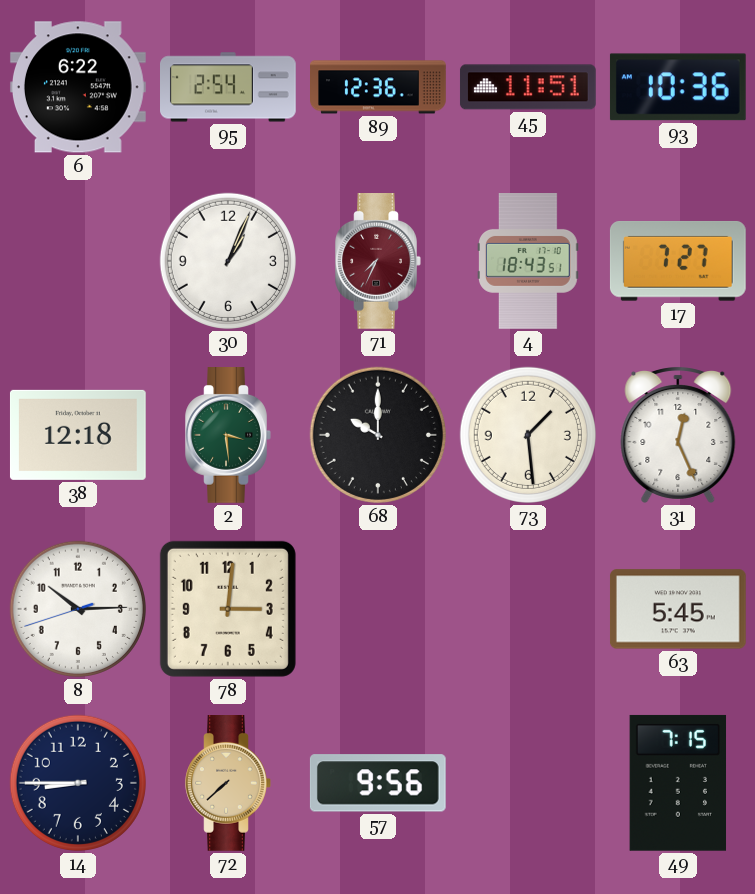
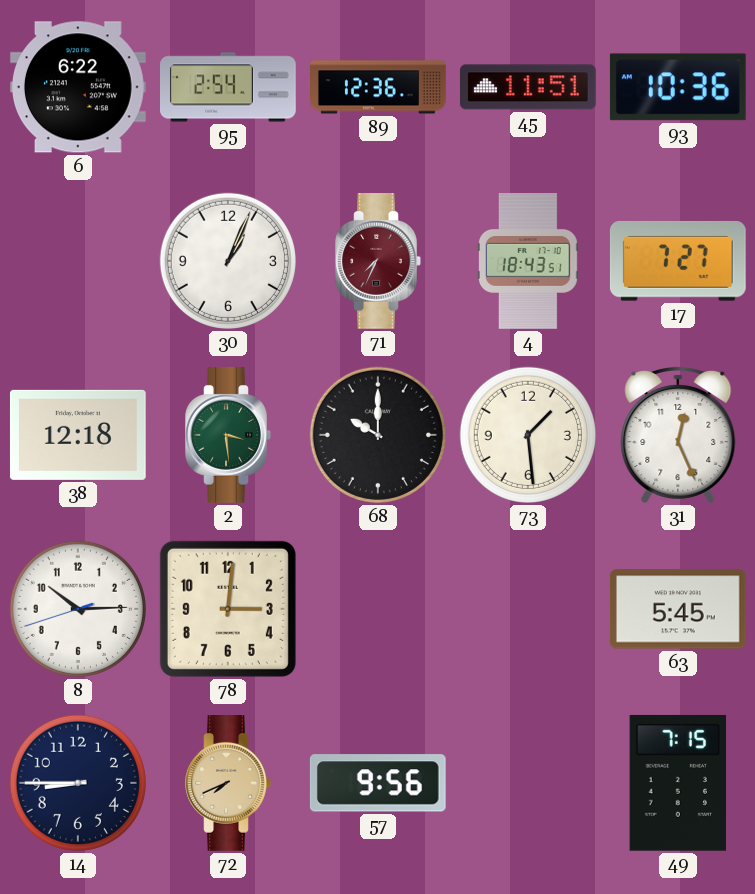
72: 7:38 -> 7:41
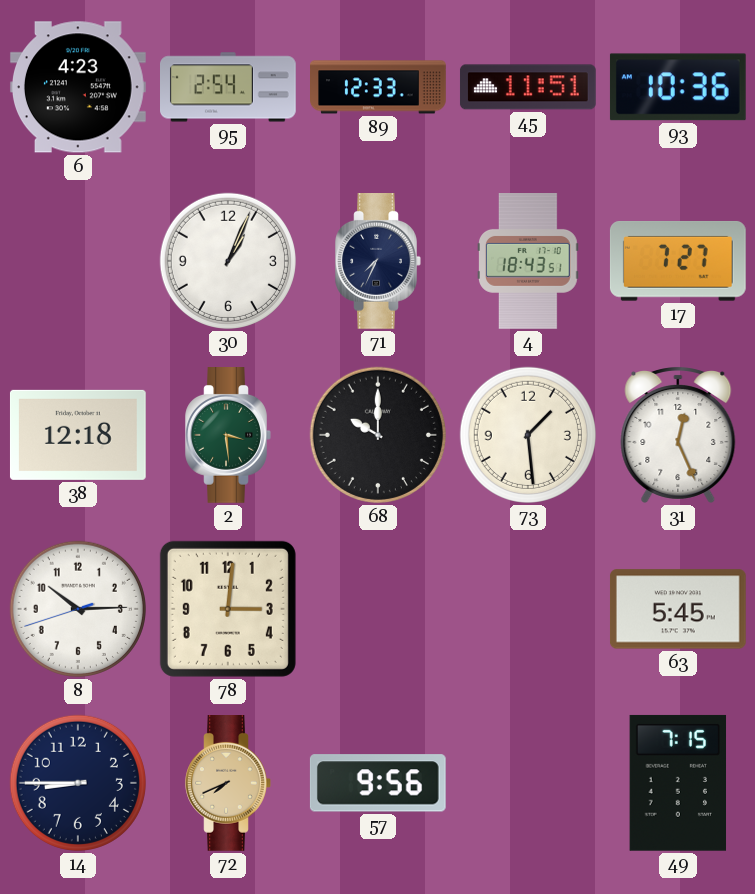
6: 6:22 -> 4:23
89: 12:36 -> 12:33
71 dial: burgundy -> navy
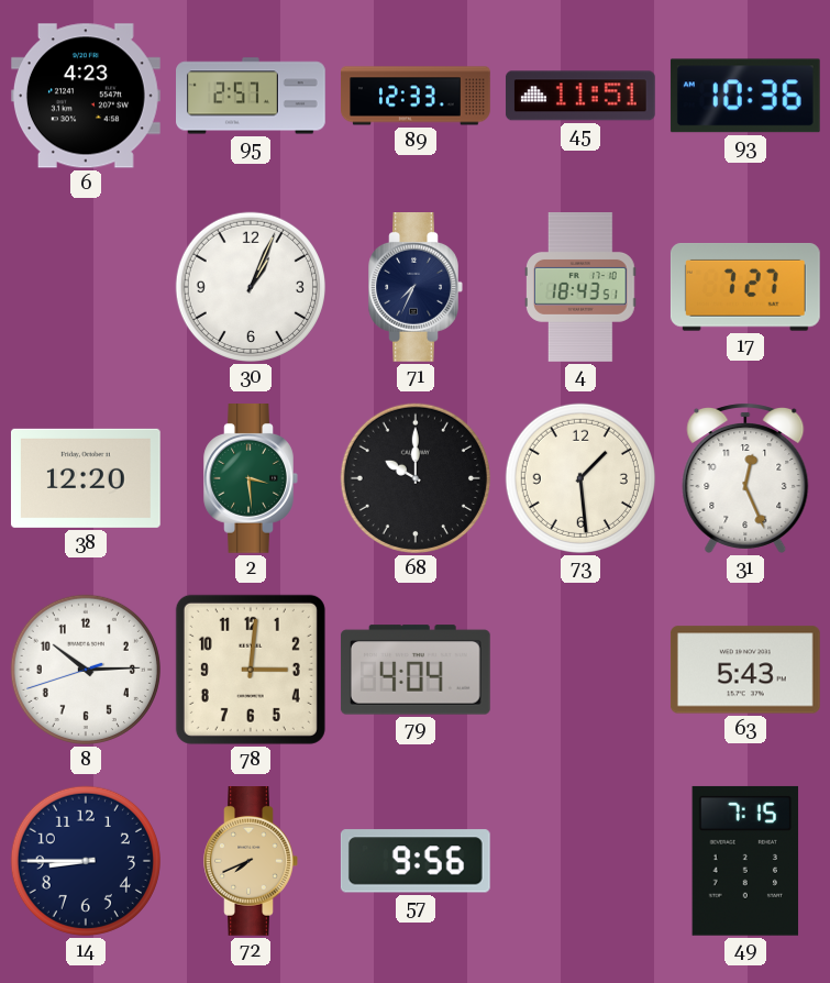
95: 2:54 -> 2:57
38: 12:18 -> 12:20
79: none -> 4:04
63: 5:45 -> 5:43
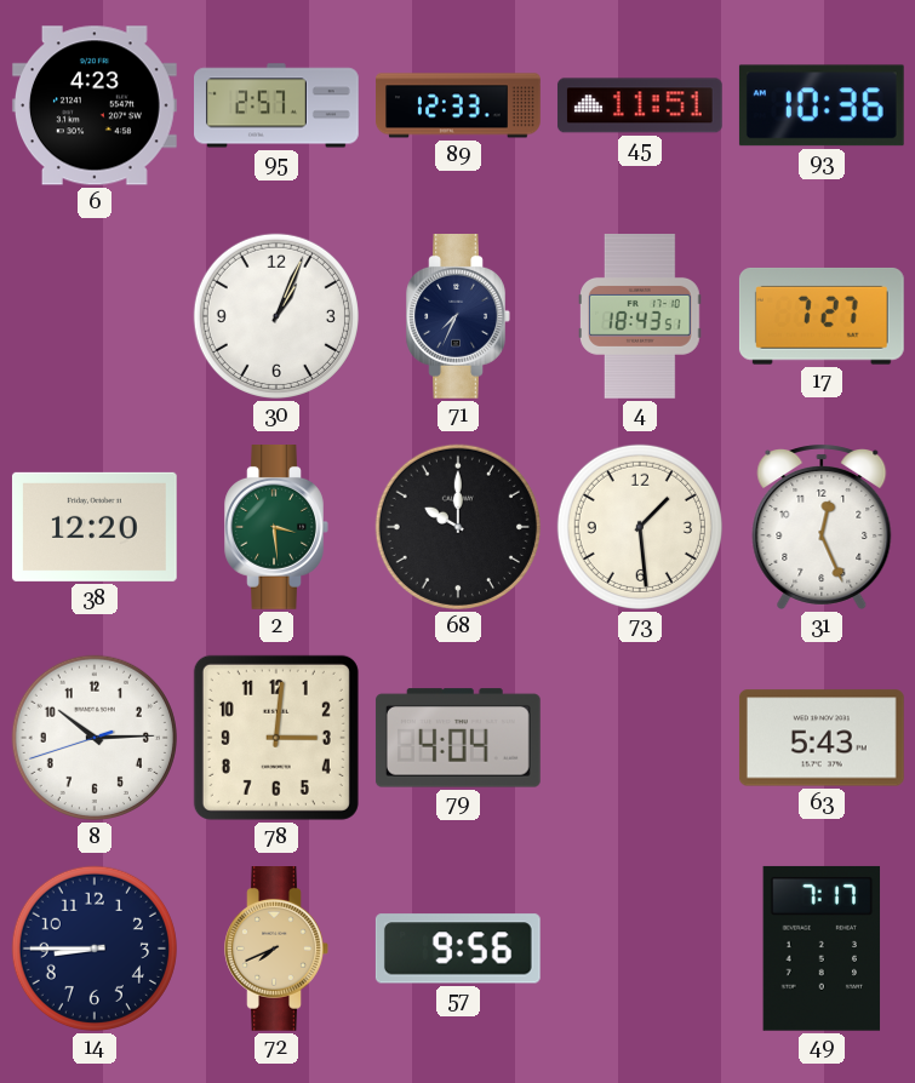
49: 7:15 -> 7:17
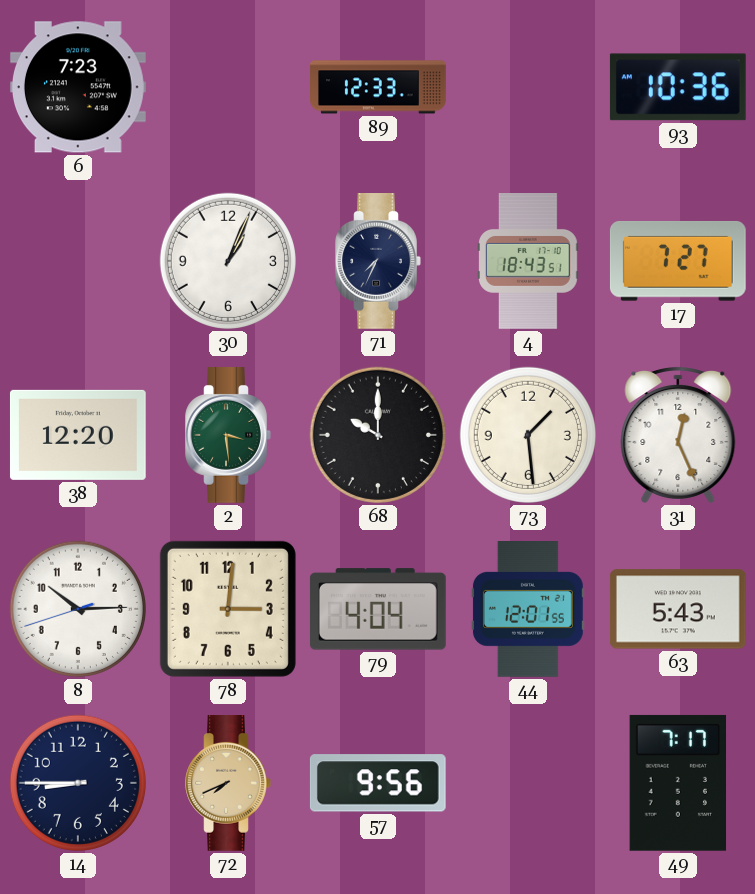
6: 4:23 -> 7:23
95: 2:57 -> none
45: 11:51 -> none
44: none -> 12:01
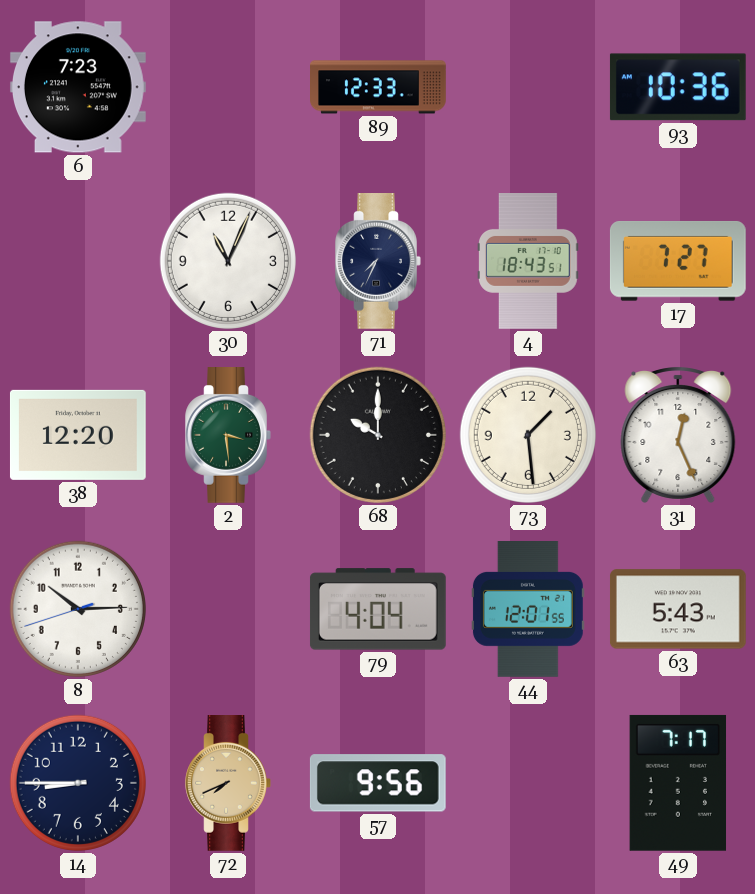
30: 1:04 -> 11:04
78: 3:01 -> none
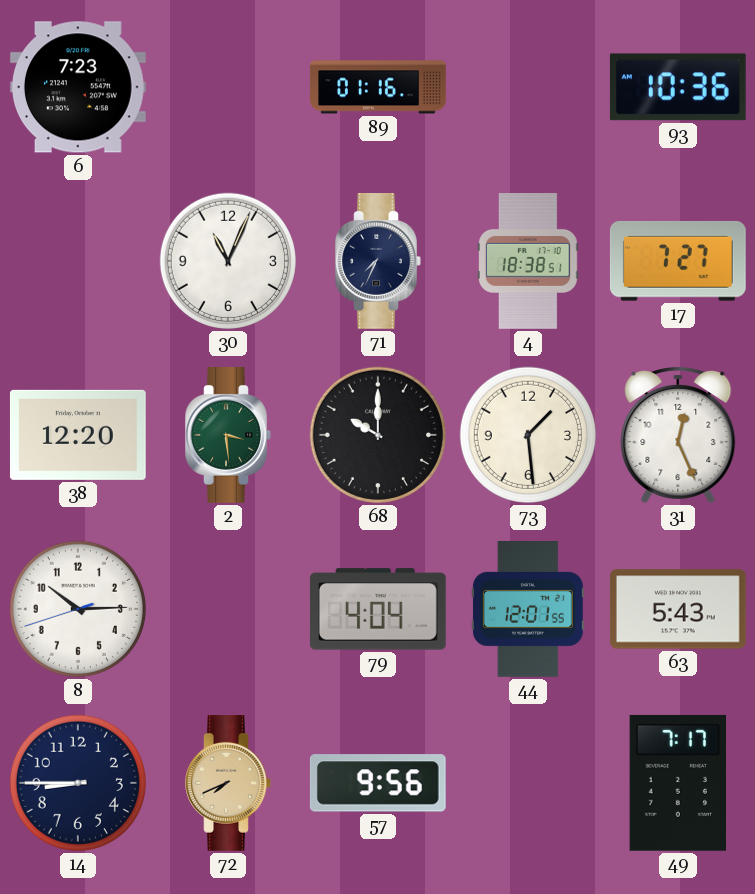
89: 12:33 -> 01:16
4: 18:43 -> 18:38
